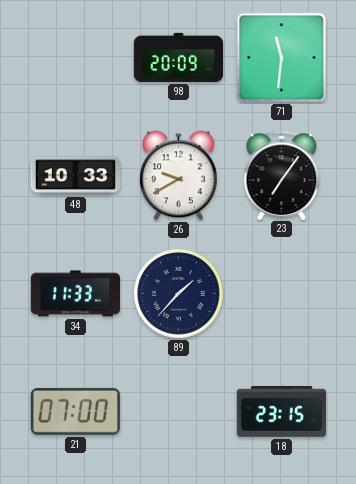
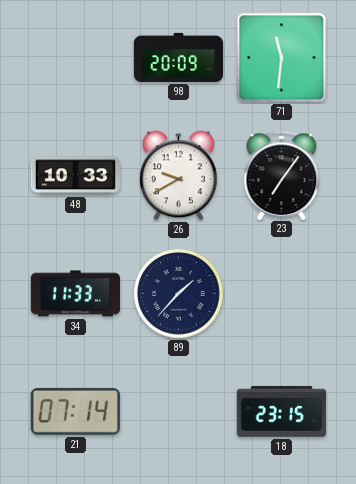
21: 07:00 -> 07:14
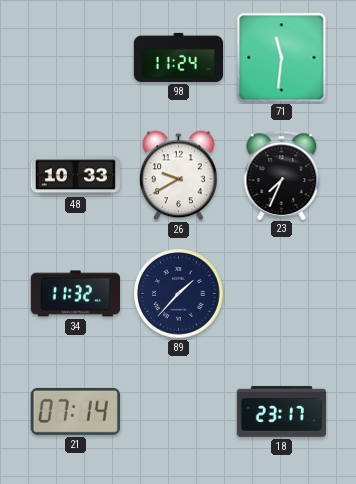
98: 20:09 -> 11:24
23: 7:06 -> 7:34
34: 11:33 -> 11:32
18: 23:15 -> 23:17
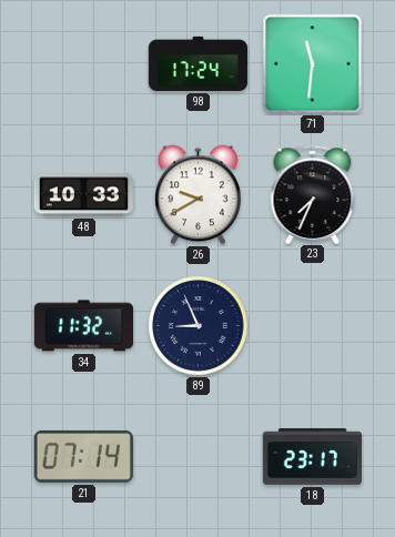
98: 11:24 -> 17:24
89: 1:37 -> 8:56
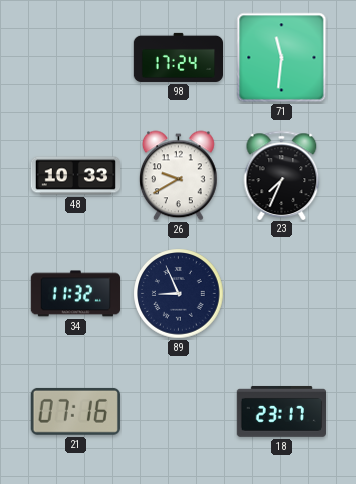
21: 07:14 -> 07:16
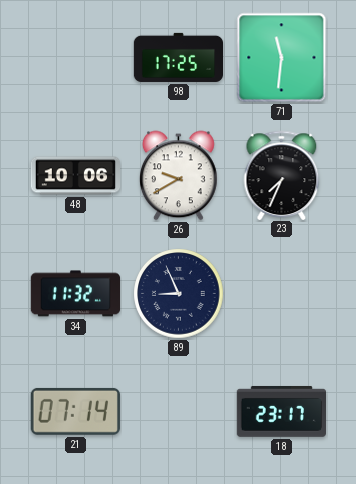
98: 17:24 -> 17:25
48: 10:33 -> 10:06
21: 07:16 -> 07:14
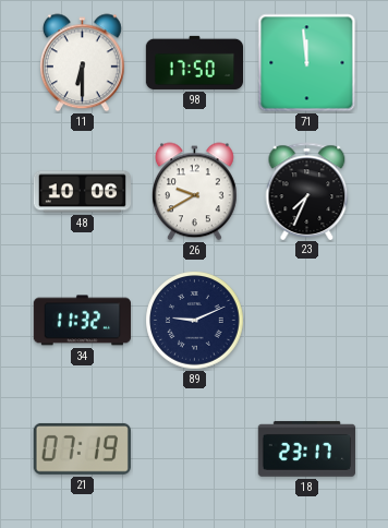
11: none -> 6:30
98: 17:25 -> 17:50
71: 11:31 -> 11:59
89: 8:56 -> 9:11
21: 07:14 -> 07:19
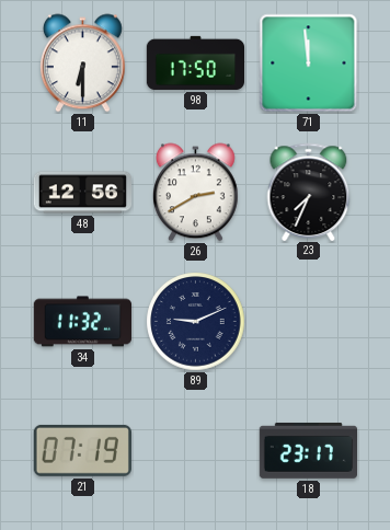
48: 10:06 -> 12:56
26: 9:40 -> 2:40
